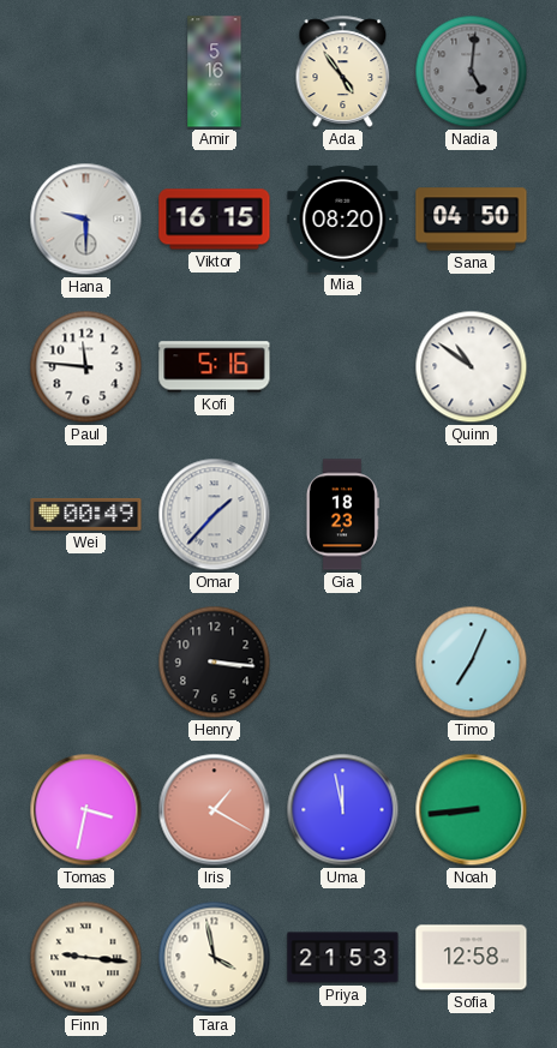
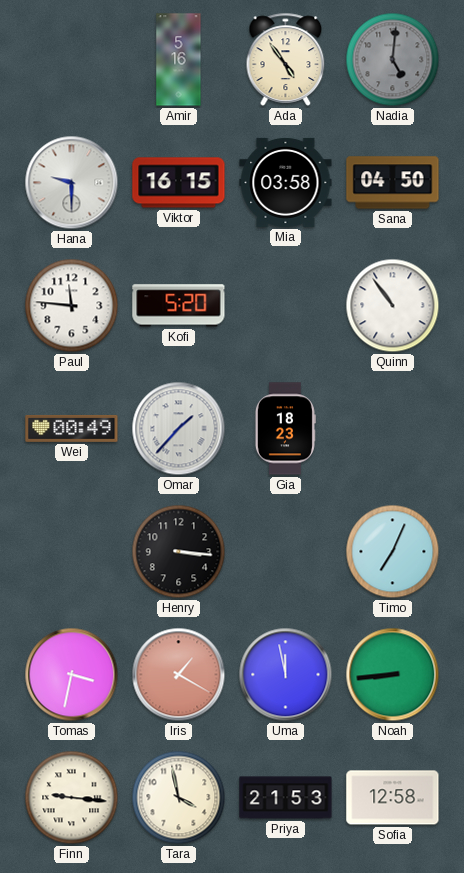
Mia: 08:20 -> 03:58
Kofi: 5:16 -> 5:20
Quinn: 10:51 -> 10:54
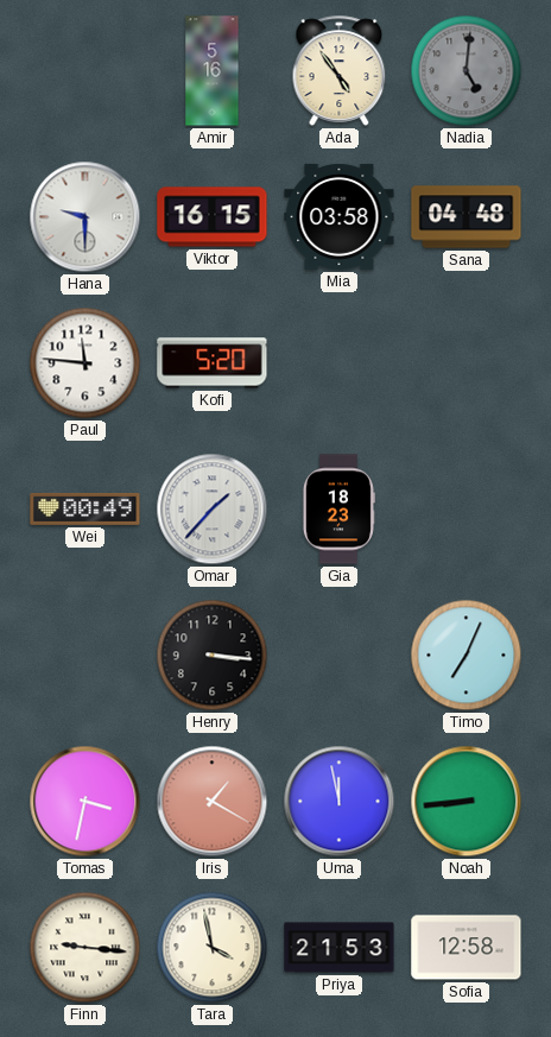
Sana: 04:50 -> 04:48
Quinn: 10:54 -> none
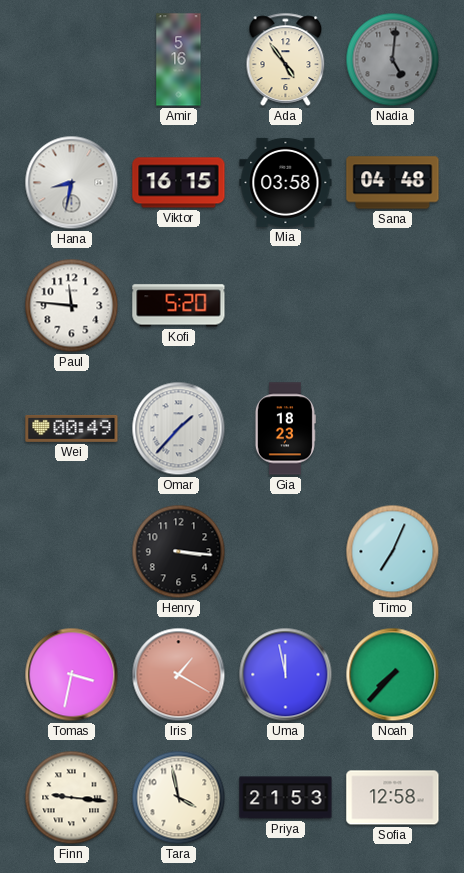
Hana: 9:30 -> 8:32
Noah: 8:44 -> 7:37
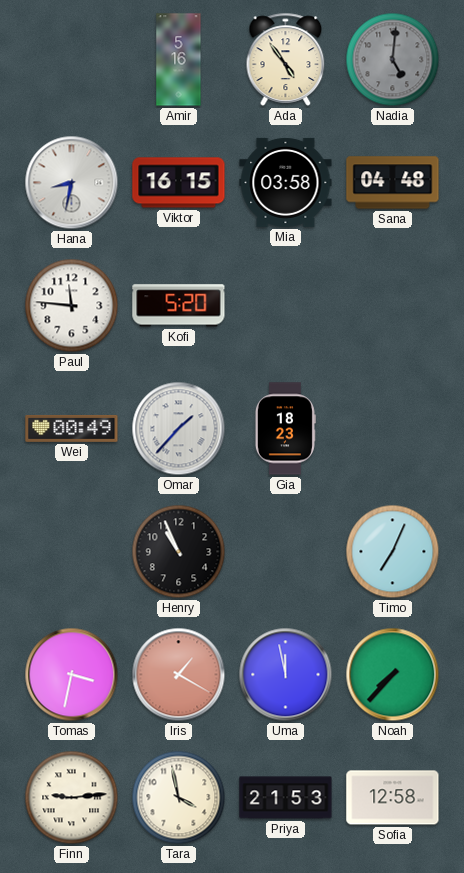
Henry: 3:16 -> 10:56
Finn: 9:16 -> 9:14
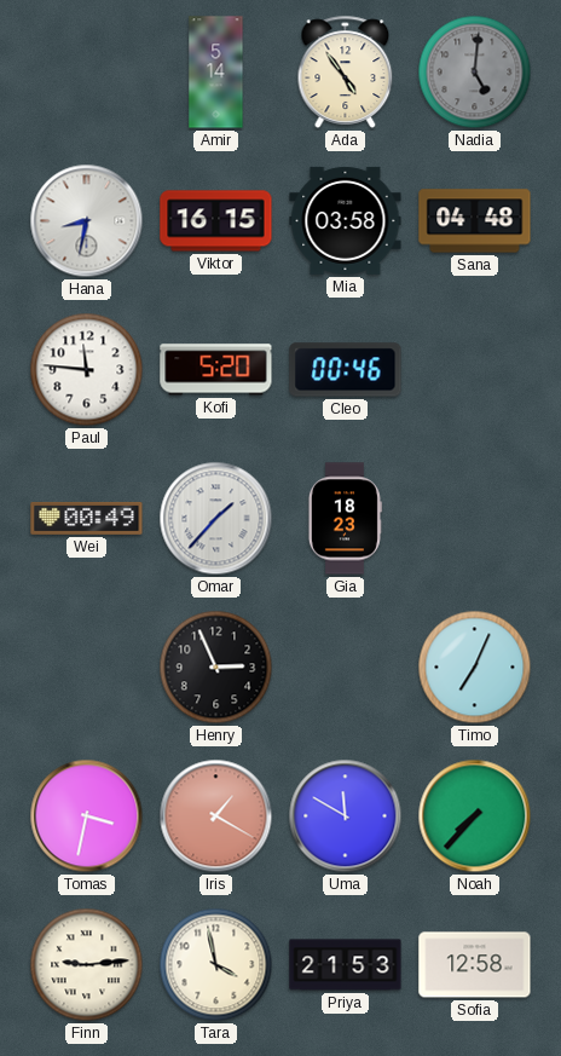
Amir: 5:16 -> 5:14
Cleo: none -> 00:46
Henry: 10:56 -> 2:56
Uma: 11:58 -> 11:50
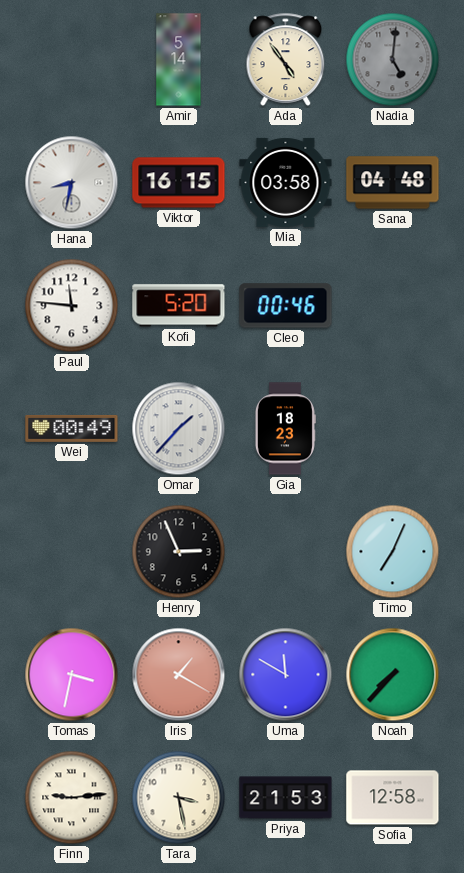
Tara: 3:58 -> 3:28
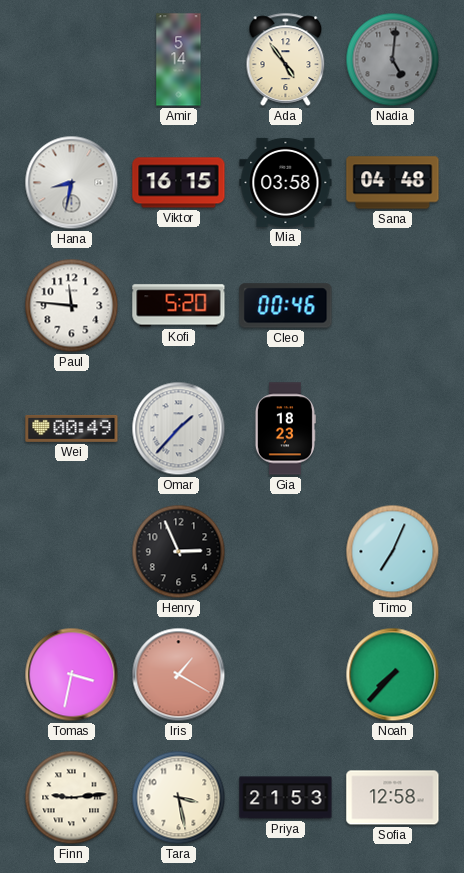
Uma: 11:50 -> none
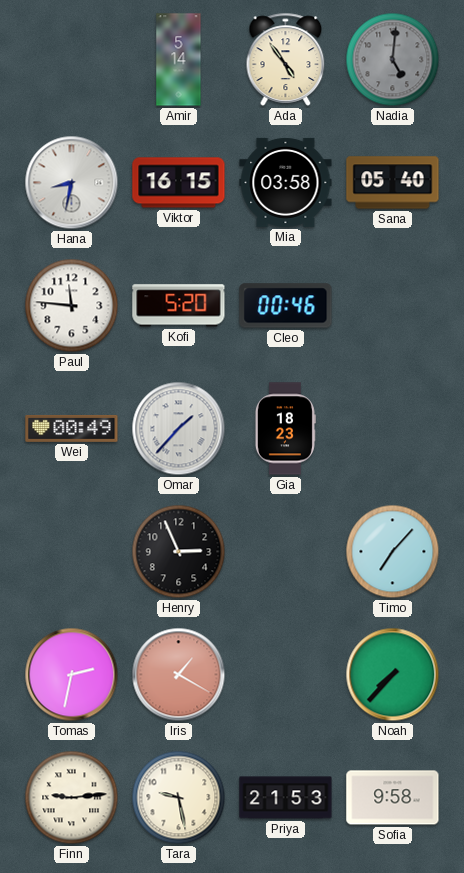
Sana: 04:48 -> 05:40
Timo: 7:04 -> 7:07
Tomas: 3:32 -> 2:32
Tara: 3:28 -> 9:28
Sofia: 12:58 -> 9:58
